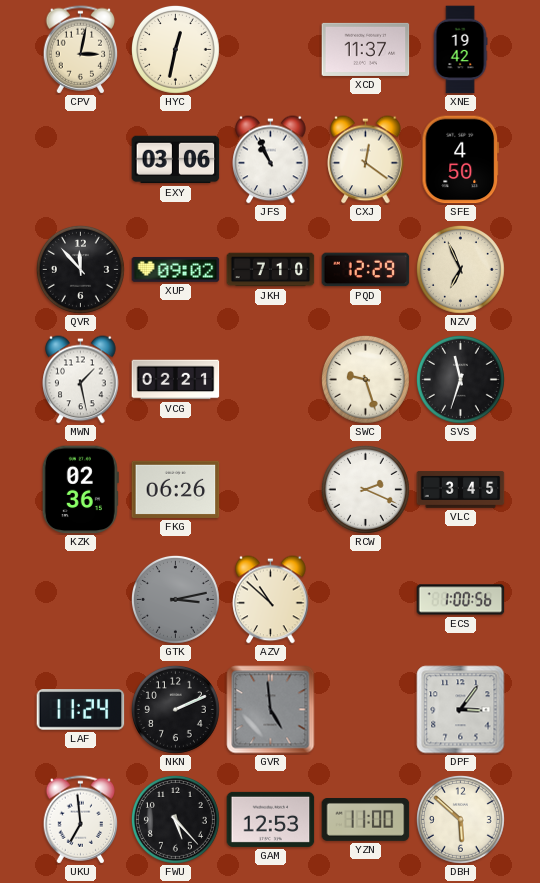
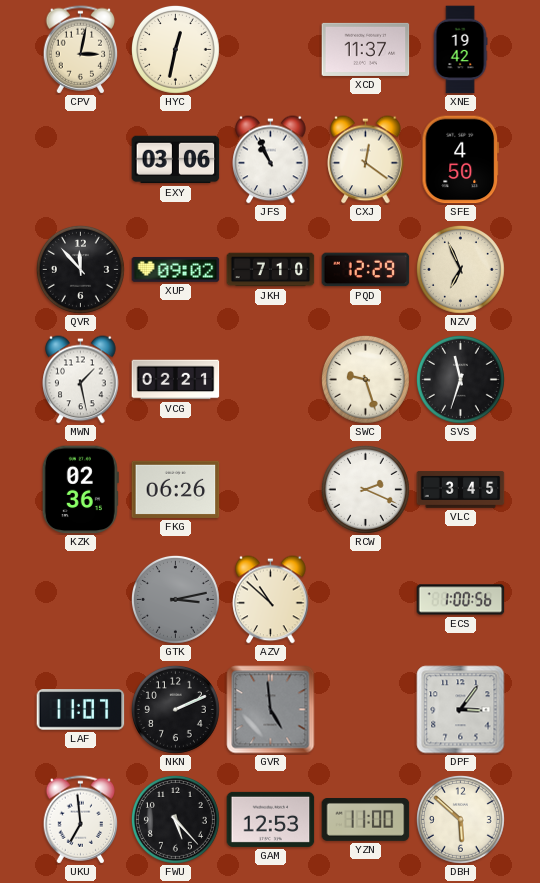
LAF: 11:24 -> 11:07
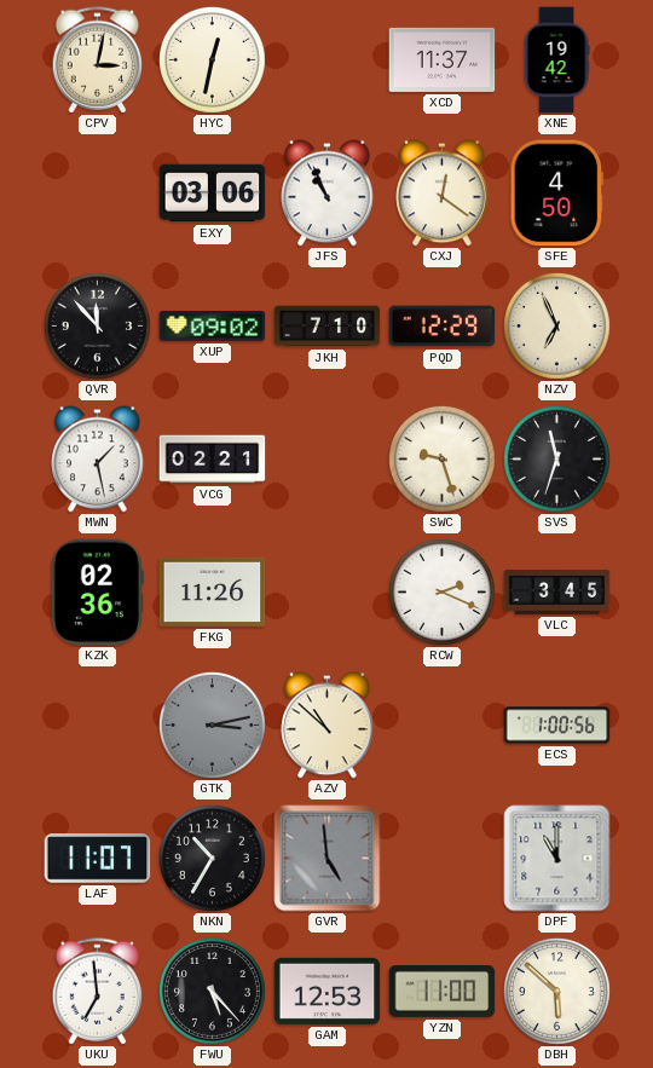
FKG: 06:26 -> 11:26
NKN: 2:11 -> 10:35
DPF: 3:06 -> 11:00
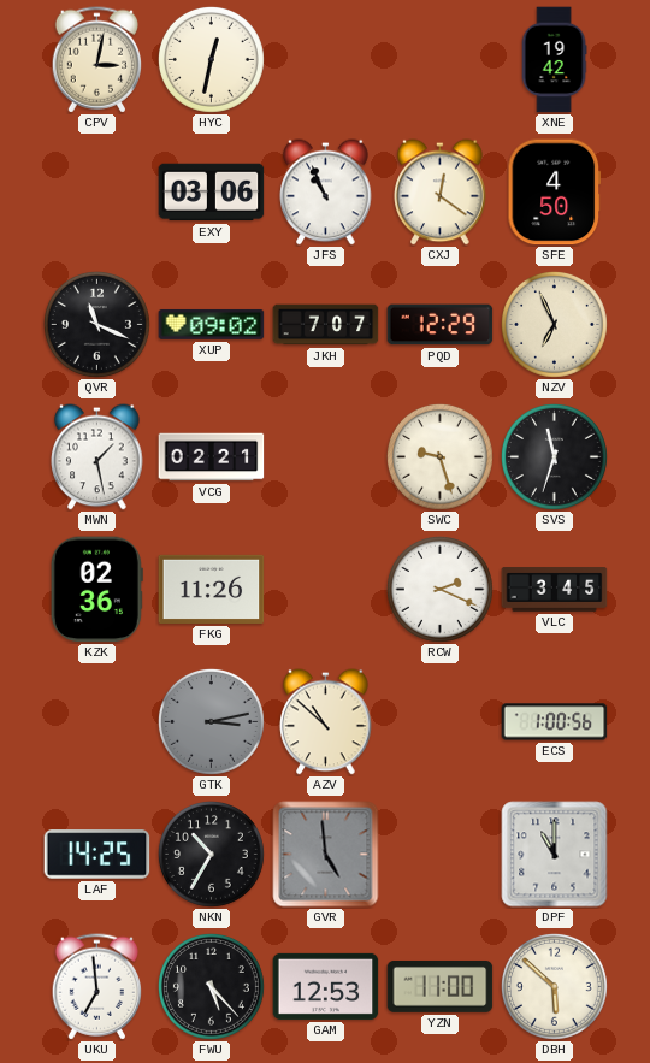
XCD: 11:37 -> none
QVR: 11:53 -> 11:19
JKH: 7:10 -> 7:07
LAF: 11:07 -> 14:25
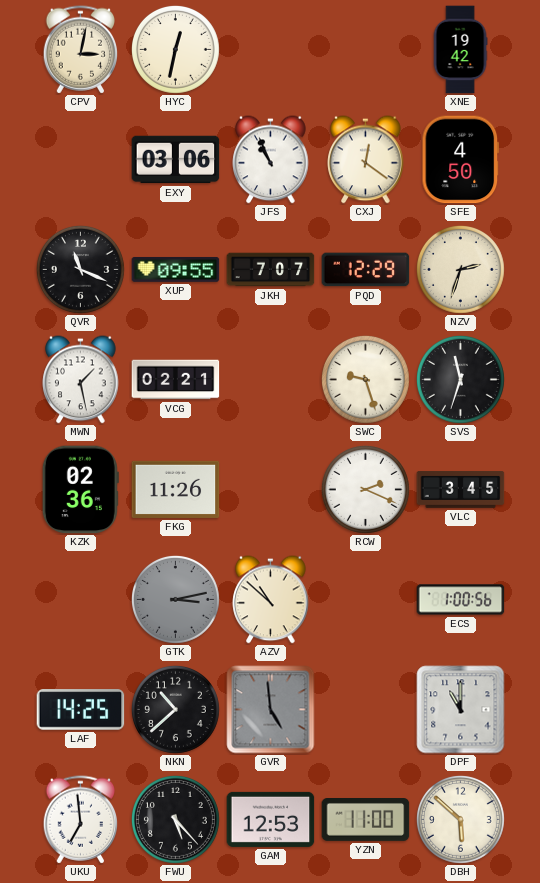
XUP: 09:02 -> 09:55
NZV: 6:56 -> 2:33
NKN: 10:35 -> 10:38
